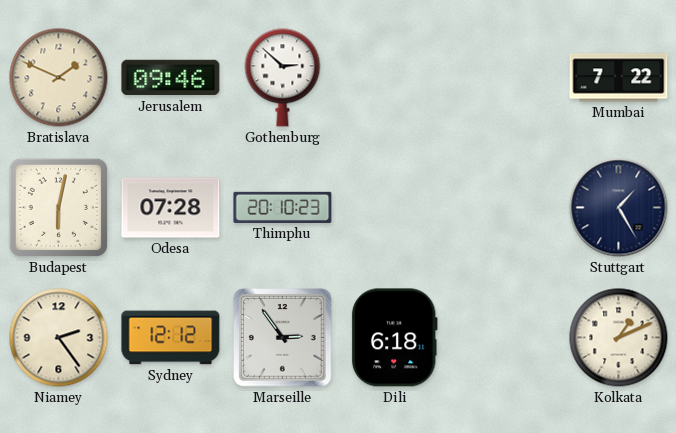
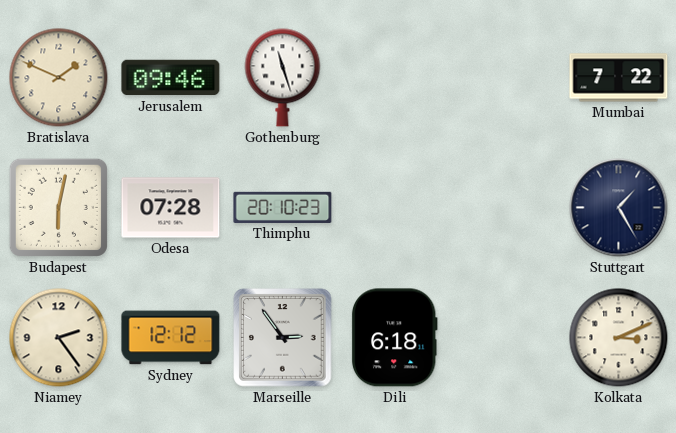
Gothenburg: 2:52 -> 11:27
Kolkata: 1:11 -> 3:11
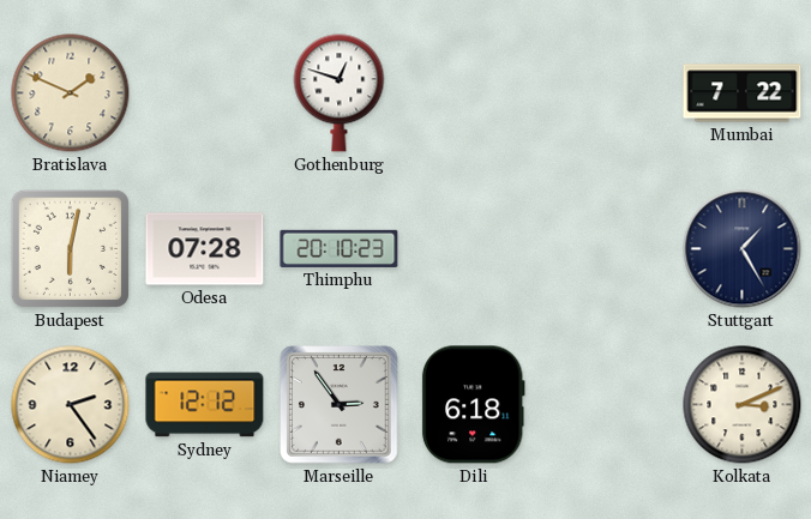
Jerusalem: 09:46 -> none
Gothenburg: 11:27 -> 12:48
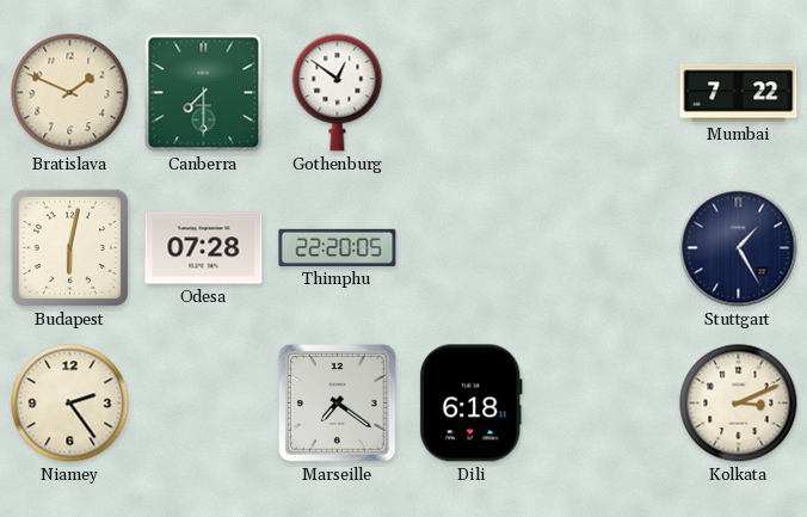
Canberra: none -> 7:30
Gothenburg: 12:48 -> 12:51
Thimphu: 20:10 -> 22:20
Sydney: 12:12 -> none
Marseille: 2:54 -> 7:21
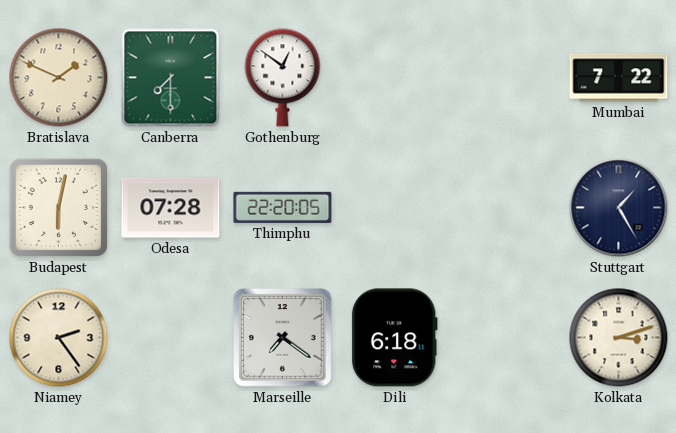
Kolkata: 3:11 -> 3:12
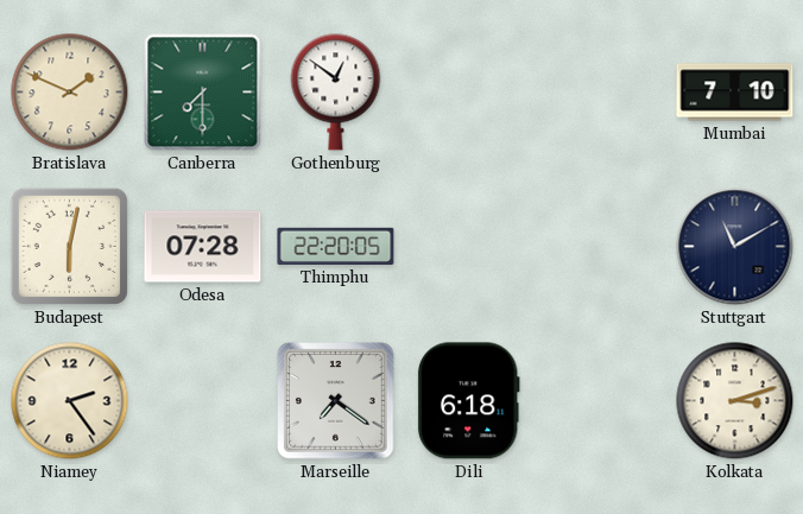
Mumbai: 7:22 -> 7:10
Stuttgart: 1:25 -> 11:10
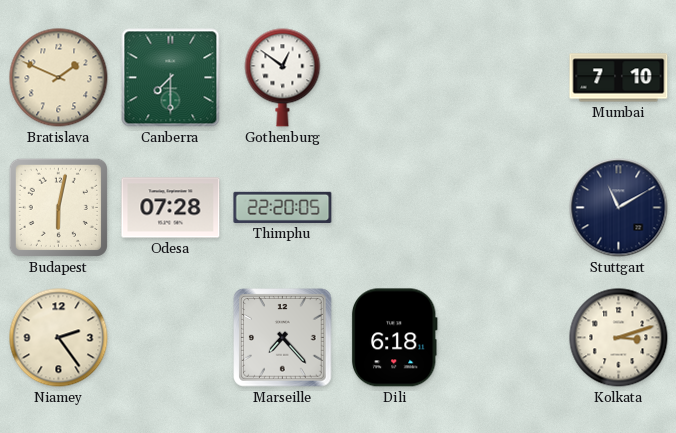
Marseille: 7:21 -> 7:23
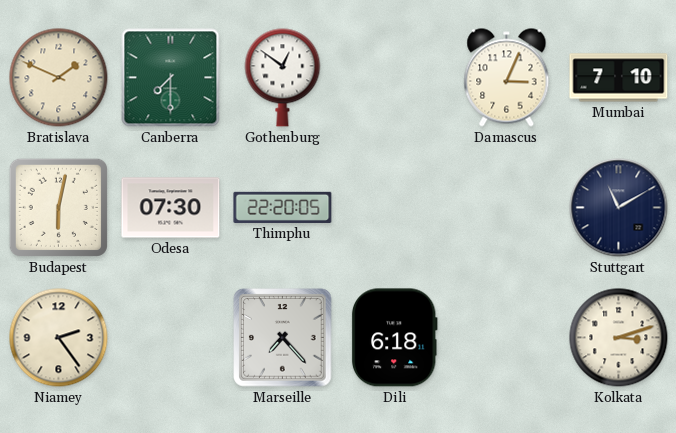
Damascus: none -> 3:04
Odesa: 07:28 -> 07:30
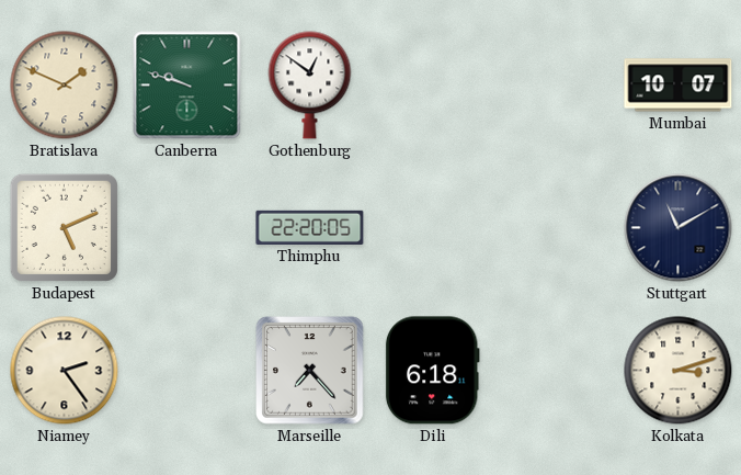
Canberra: 7:30 -> 9:48
Damascus: 3:04 -> none
Mumbai: 7:10 -> 10:07
Budapest: 6:02 -> 5:11
Odesa: 07:30 -> none
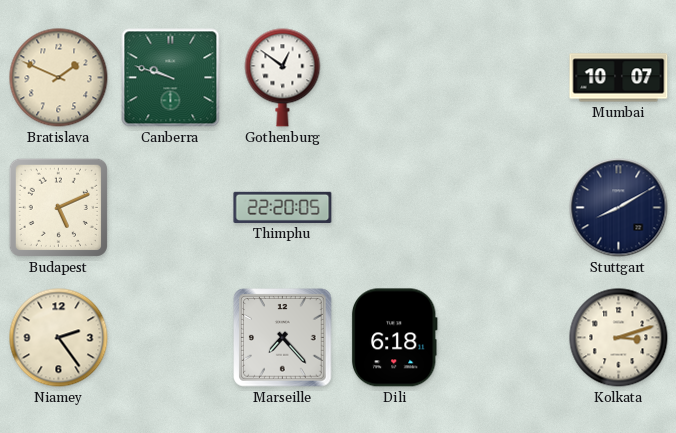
Stuttgart: 11:10 -> 8:10
